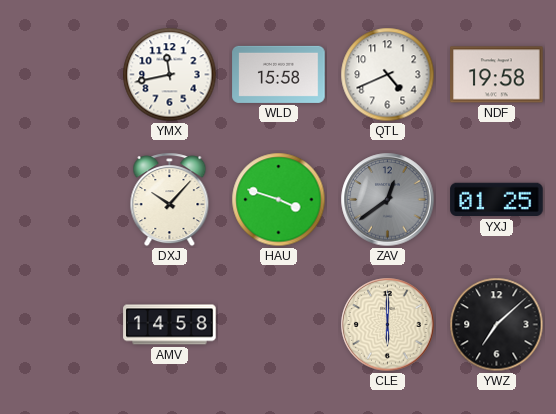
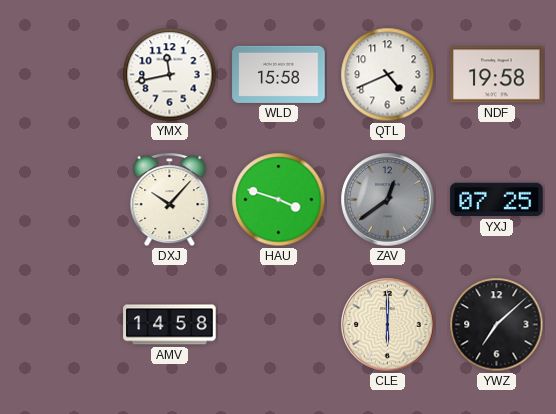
YXJ: 01:25 -> 07:25
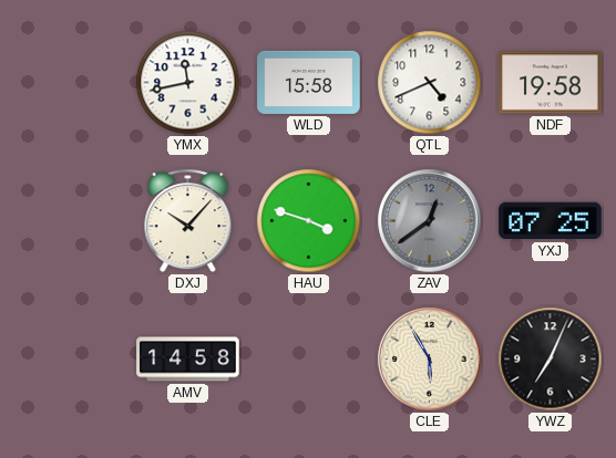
CLE: 6:00 -> 5:55
YWZ: 7:08 -> 7:04
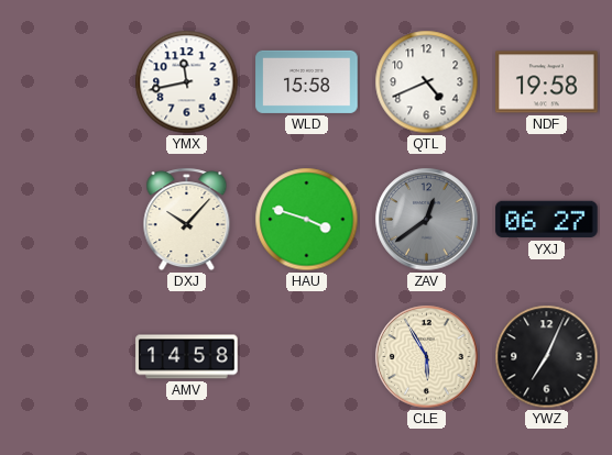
YXJ: 07:25 -> 06:27
